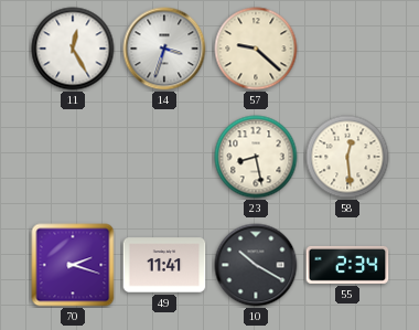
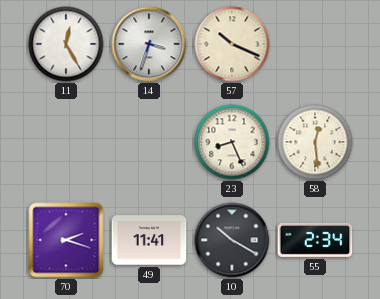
57: 9:22 -> 10:19
23: 8:28 -> 8:26
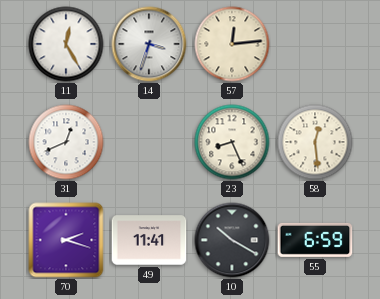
57: 10:19 -> 12:14
31: none -> 12:41
55: 2:34 -> 6:59
